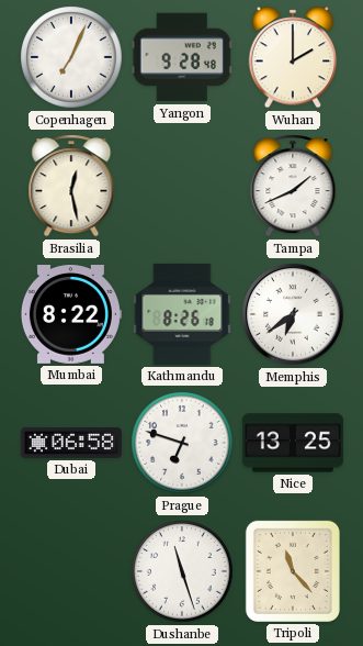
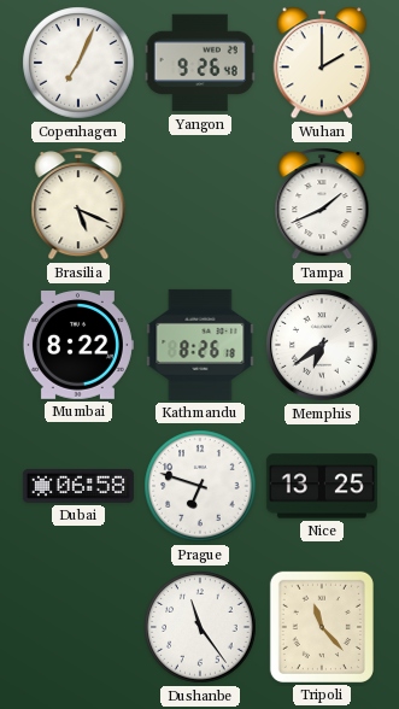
Yangon: 9:28 -> 9:26
Brasilia: 12:28 -> 5:19
Dushanbe: 11:27 -> 11:24
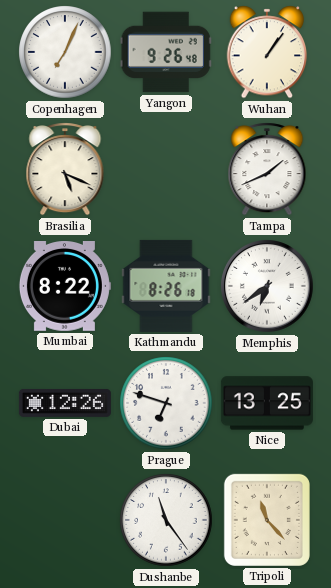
Wuhan: 2:00 -> 1:06
Dubai: 06:58 -> 12:26
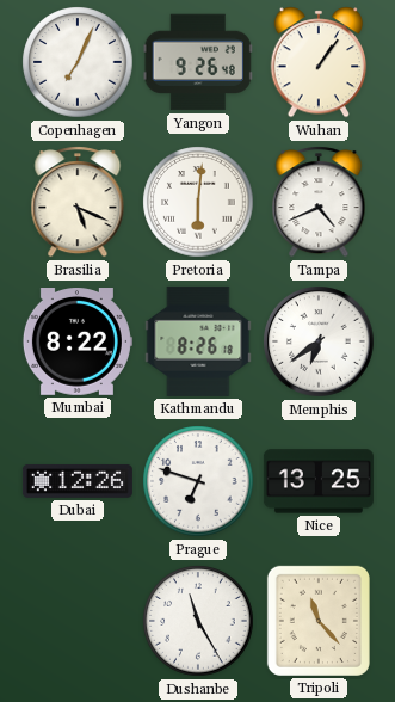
Pretoria: none -> 6:01
Tampa: 1:41 -> 4:41
Dushanbe: 11:24 -> 11:25
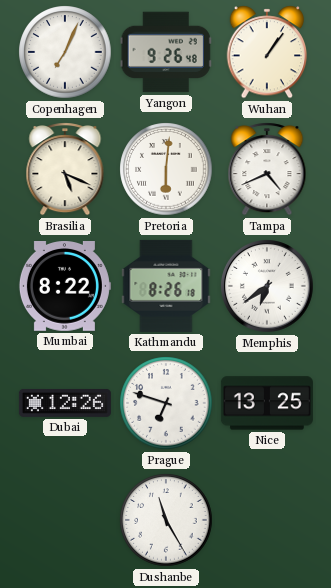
Tripoli: 11:23 -> none
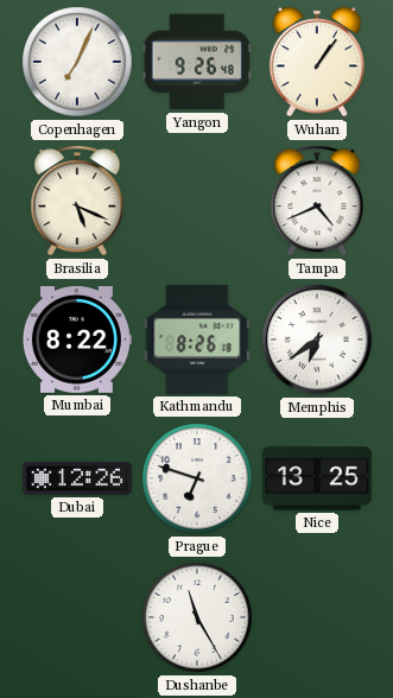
Pretoria: 6:01 -> none
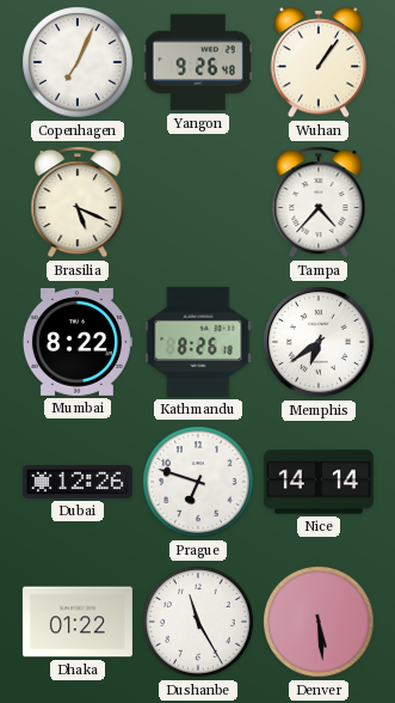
Tampa: 4:41 -> 4:37
Nice: 13:25 -> 14:14
Dhaka: none -> 01:22
Denver: none -> 5:29
